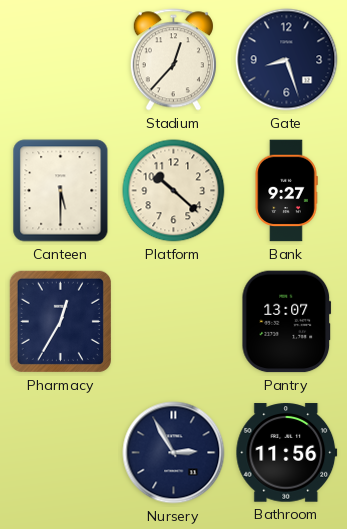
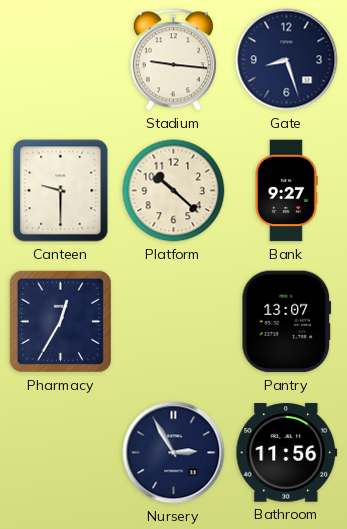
Stadium: 12:37 -> 9:16
Canteen: 5:30 -> 9:30
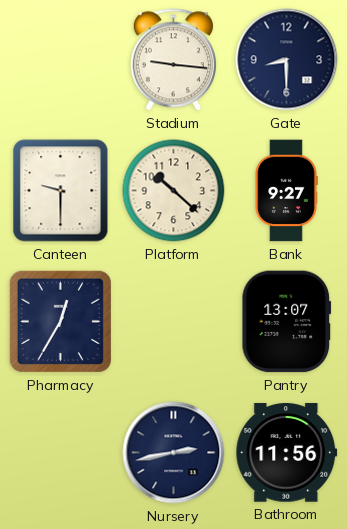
Gate: 8:27 -> 8:30
Nursery: 2:55 -> 2:43
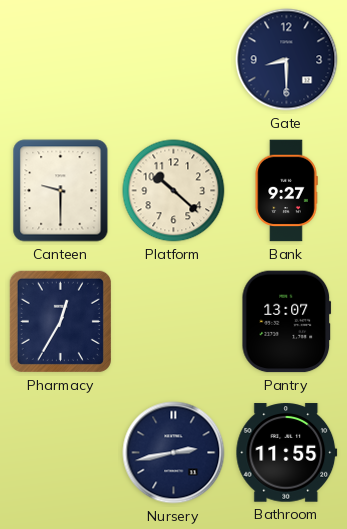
Stadium: 9:16 -> none
Bathroom: 11:56 -> 11:55
